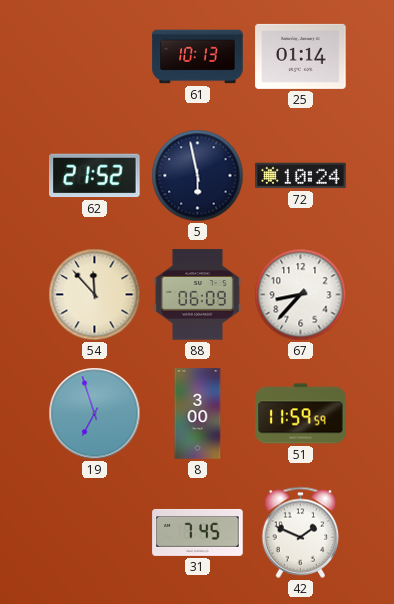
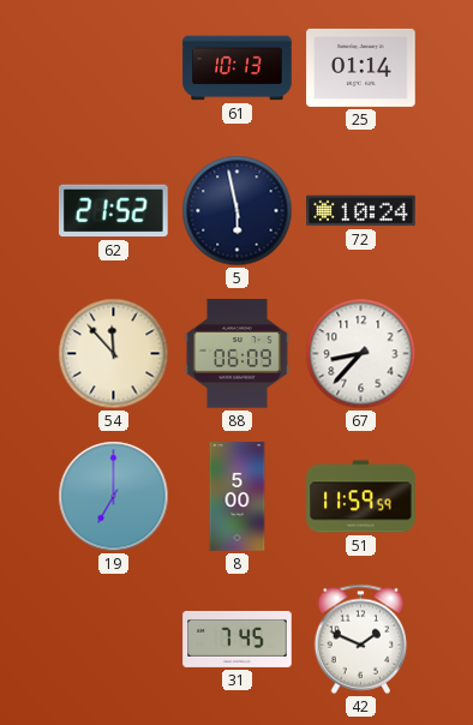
19: 6:57 -> 7:00
8: 3:00 -> 5:00
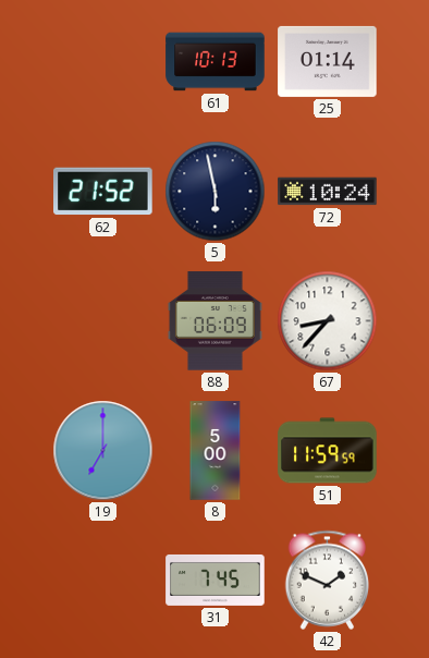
54: 11:53 -> none
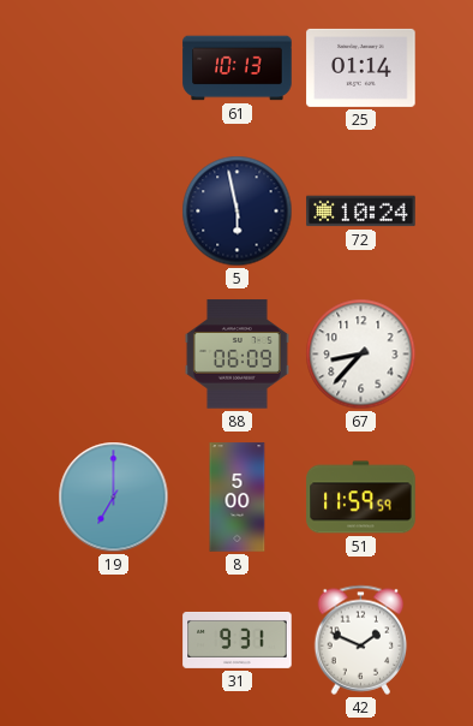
62: 21:52 -> none
31: 7:45 -> 9:31
